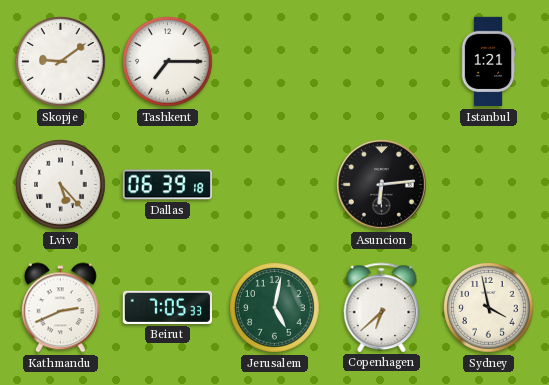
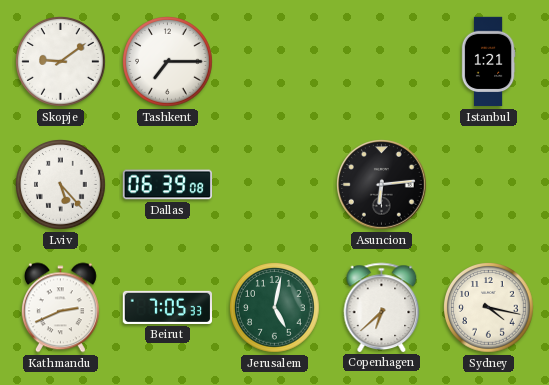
Dallas: 06:39:18 -> 06:39:08
Sydney: 3:58 -> 4:17
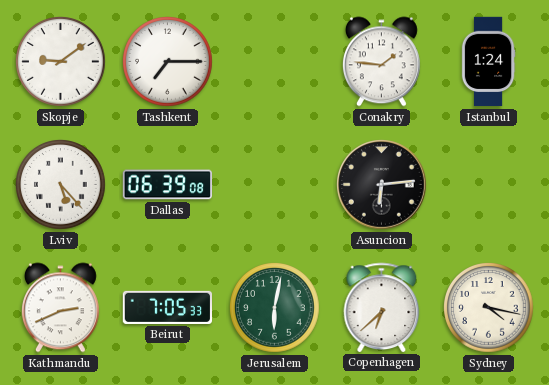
Conakry: none -> 1:46
Istanbul: 1:21 -> 1:24
Jerusalem: 5:02 -> 6:02
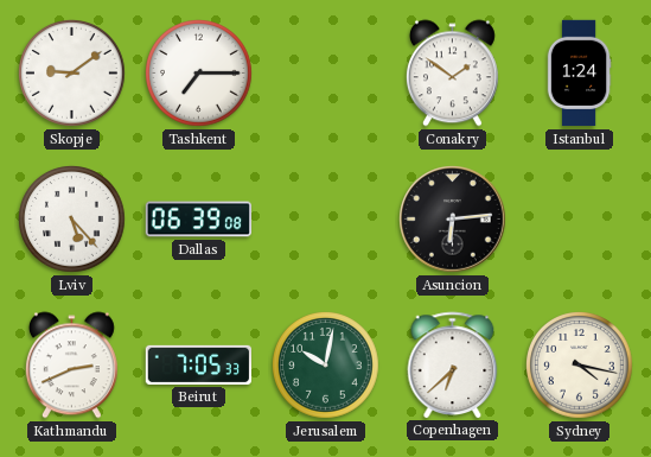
Conakry: 1:46 -> 1:51
Jerusalem: 6:02 -> 10:02
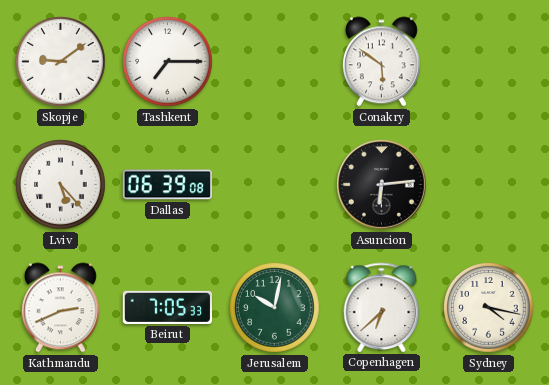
Conakry: 1:51 -> 5:51
Istanbul: 1:24 -> none
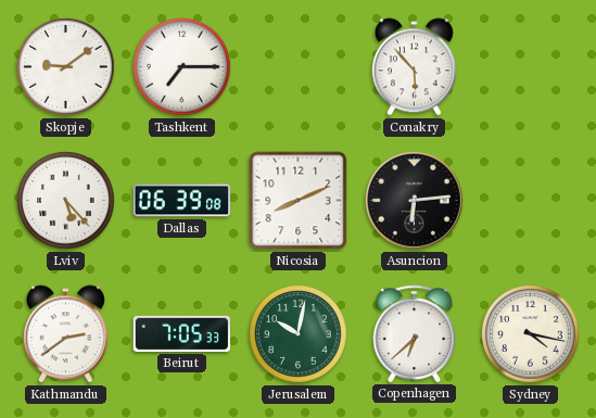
Conakry: 5:51 -> 5:53
Nicosia: none -> 8:11
Kathmandu: 2:41 -> 2:39
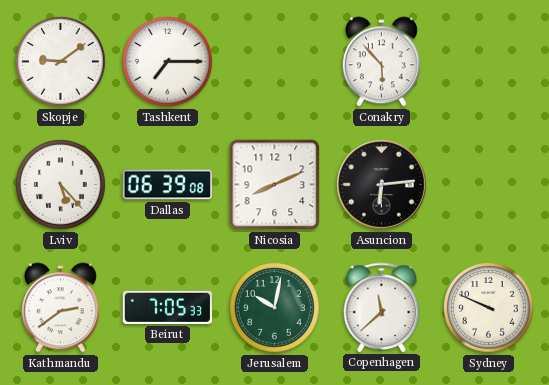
Copenhagen: 6:38 -> 11:38
Sydney: 4:17 -> 9:49
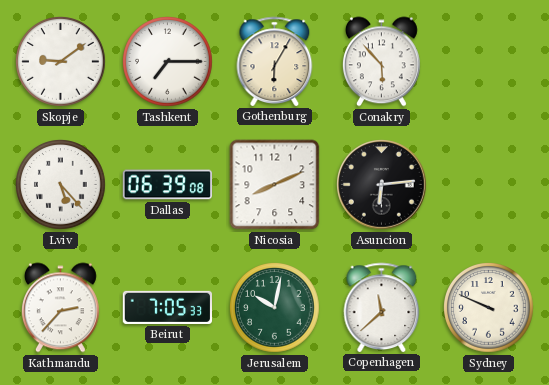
Gothenburg: none -> 6:05
Kathmandu: 2:39 -> 2:37
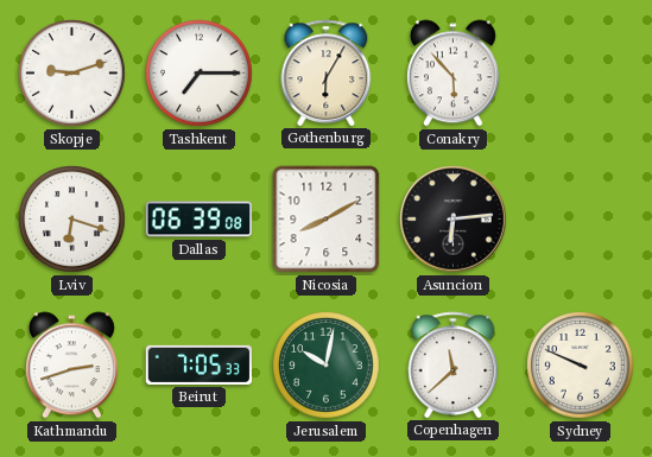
Skopje: 9:09 -> 9:12
Lviv: 5:23 -> 6:18
Nicosia: 8:11 -> 8:10
Kathmandu: 2:37 -> 2:42
